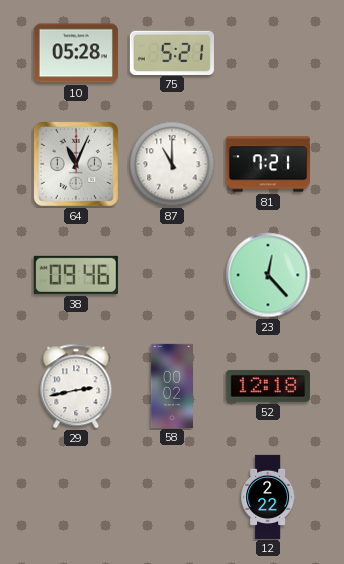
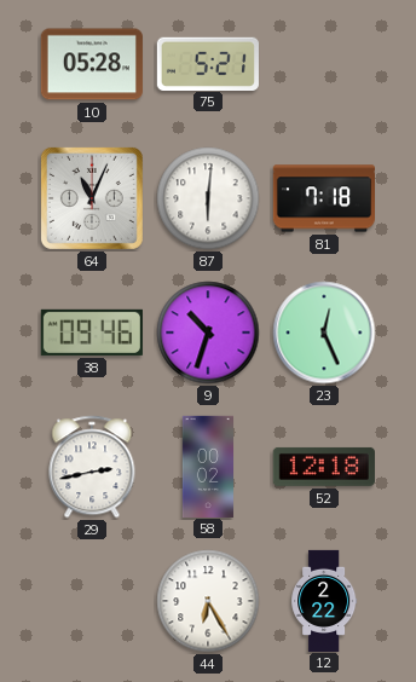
87: 11:00 -> 6:01
81: 7:21 -> 7:18
9: none -> 10:33
23: 12:23 -> 12:26
44: none -> 6:25
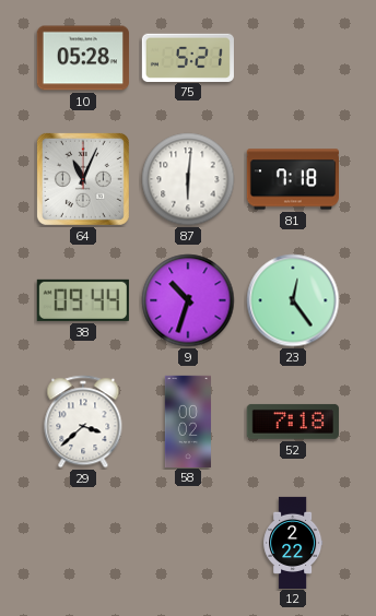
38: 09:46 -> 09:44
23: 12:26 -> 12:24
29: 2:43 -> 3:38
52: 12:18 -> 7:18
44: 6:25 -> none
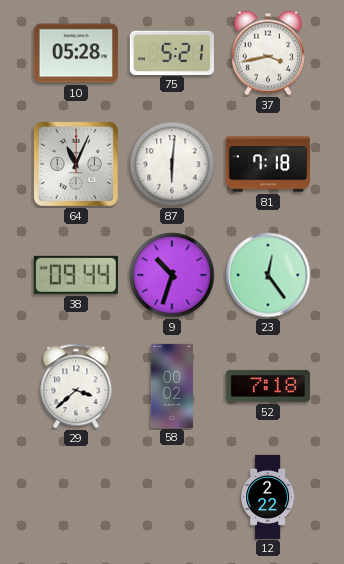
37: none -> 3:43
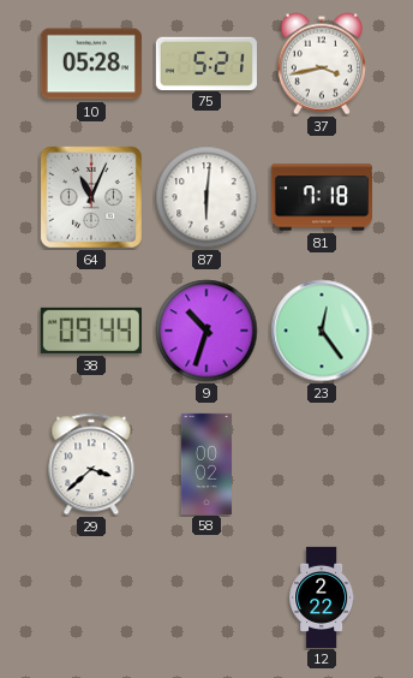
52: 7:18 -> none
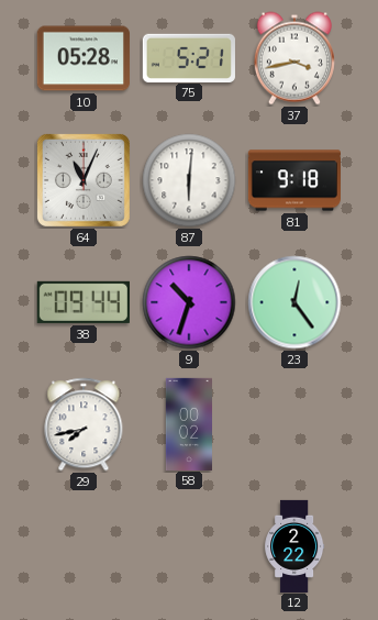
81: 7:18 -> 9:18
29: 3:38 -> 7:43
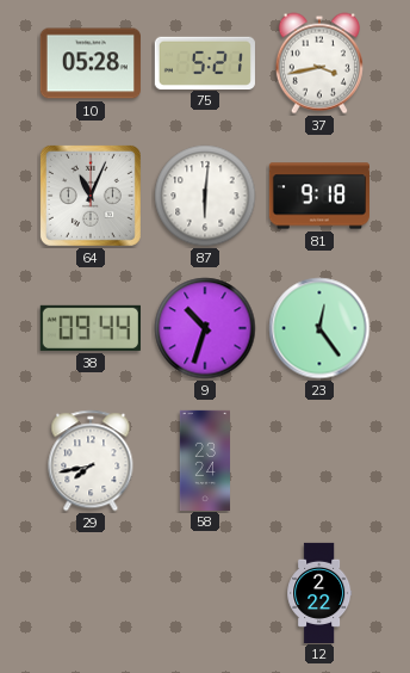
58: 00:02 -> 23:24
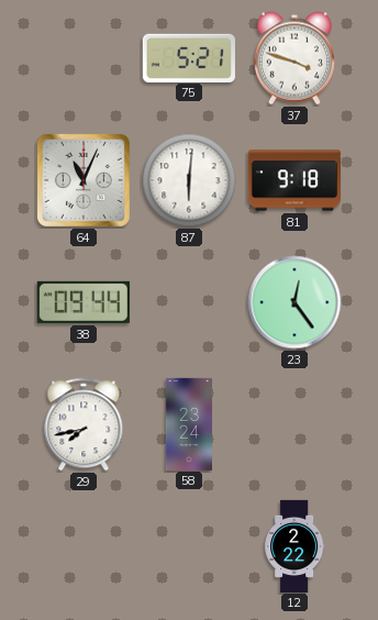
10: 05:28 -> none
37: 3:43 -> 3:48
9: 10:33 -> none
